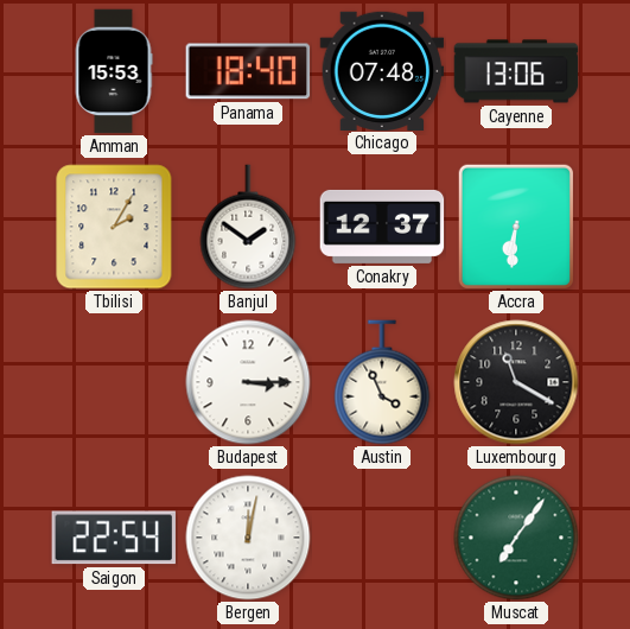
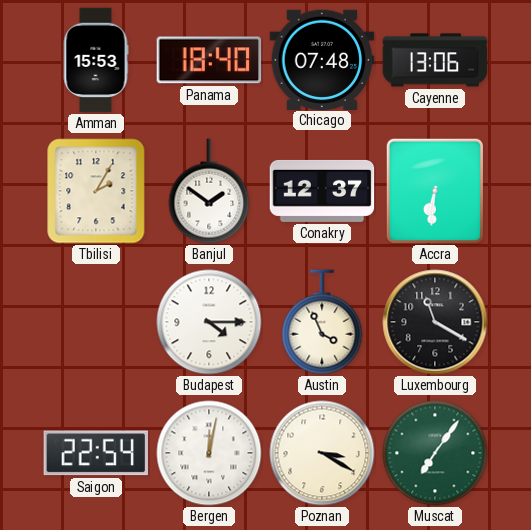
Budapest: 3:15 -> 4:15
Poznan: none -> 3:20
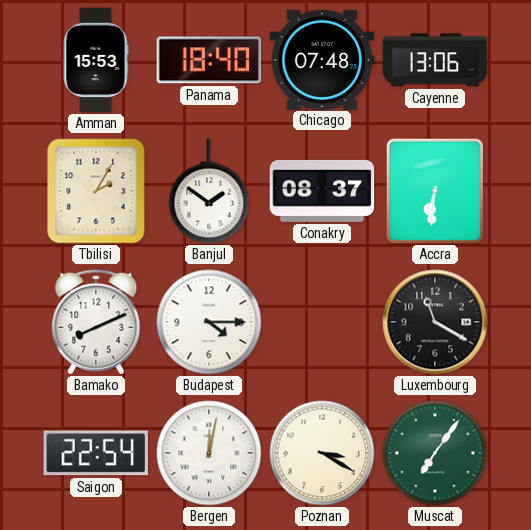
Conakry: 12:37 -> 08:37
Bamako: none -> 8:11
Austin: 3:56 -> none
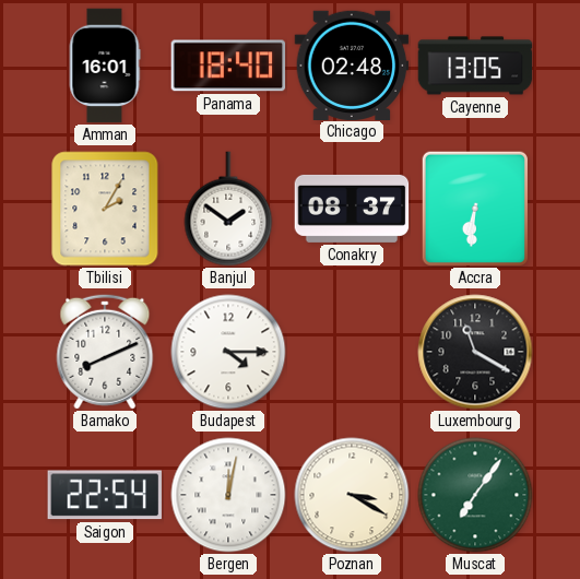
Amman: 15:53 -> 16:01
Chicago: 07:48 -> 02:48
Cayenne: 13:06 -> 13:05
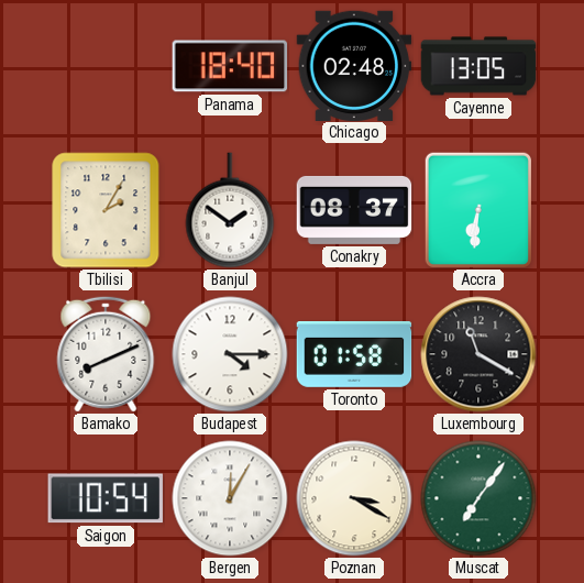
Amman: 16:01 -> none
Toronto: none -> 01:58
Saigon: 22:54 -> 10:54
Bergen: 12:02 -> 12:05
